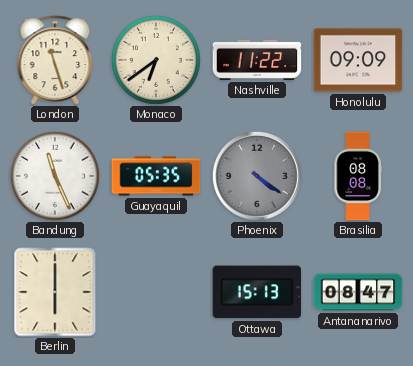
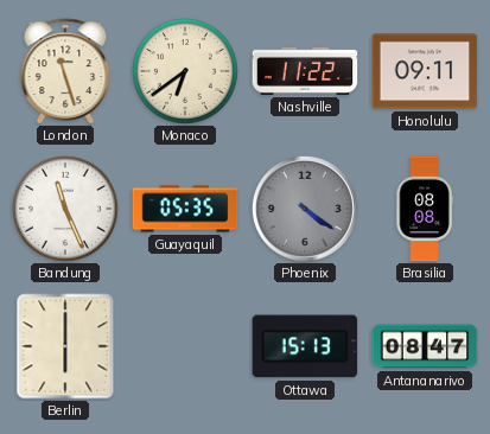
Honolulu: 09:09 -> 09:11
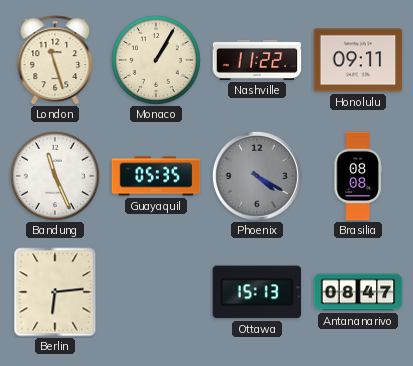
Monaco: 6:39 -> 1:05
Phoenix: 4:21 -> 4:20
Berlin: 6:00 -> 6:14
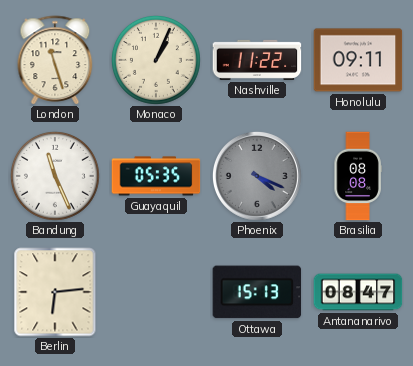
Monaco: 1:05 -> 1:04
Phoenix: 4:20 -> 4:19
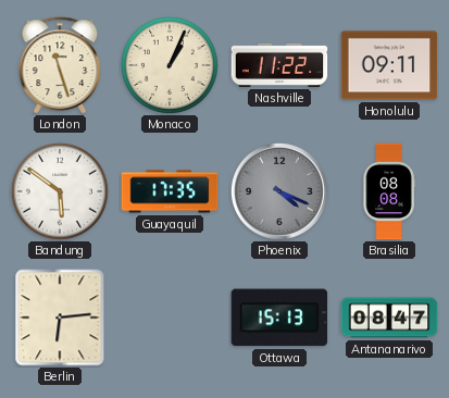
Bandung: 11:26 -> 5:51
Guayaquil: 05:35 -> 17:35
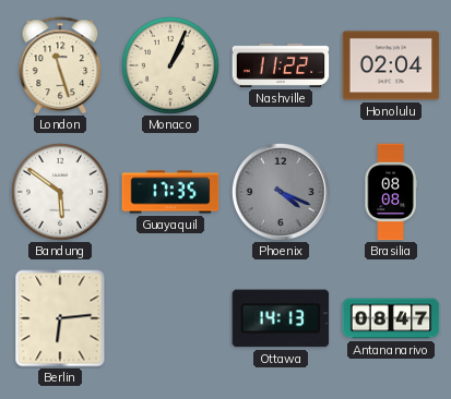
Honolulu: 09:11 -> 02:04
Ottawa: 15:13 -> 14:13
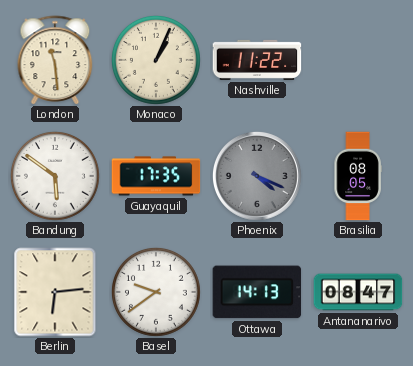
London: 11:27 -> 11:29
Honolulu: 02:04 -> none
Brasilia: 08:08 -> 08:05
Basel: none -> 9:39
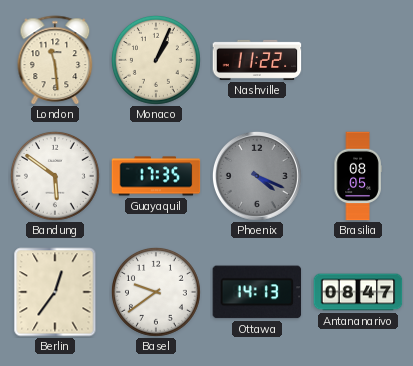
Berlin: 6:14 -> 12:36
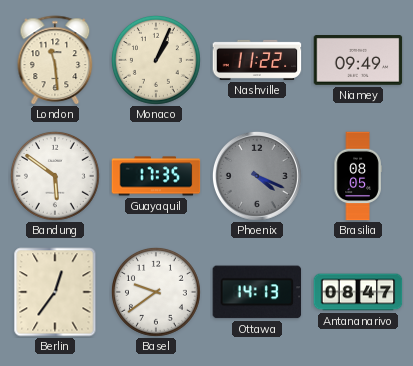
Niamey: none -> 09:49
